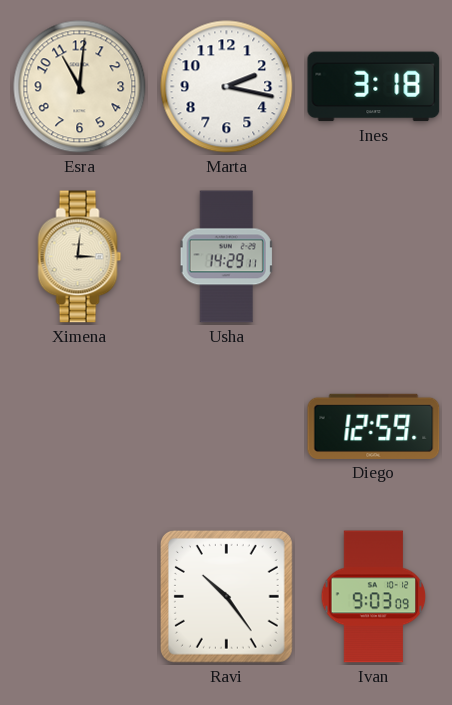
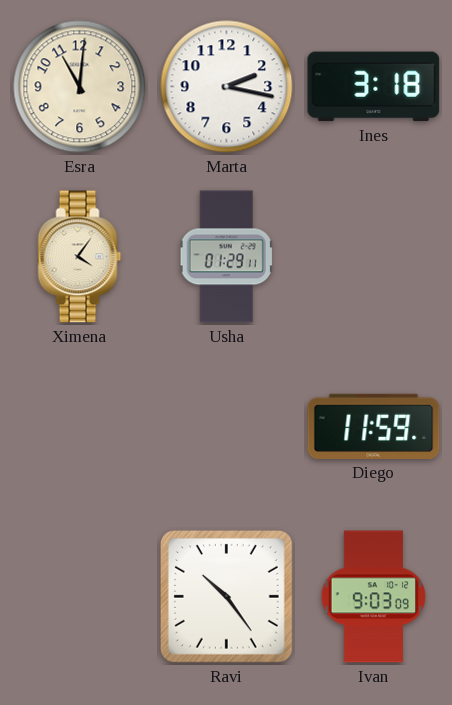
Ximena: 3:01 -> 4:06
Usha: 14:29 -> 01:29
Diego: 12:59 -> 11:59
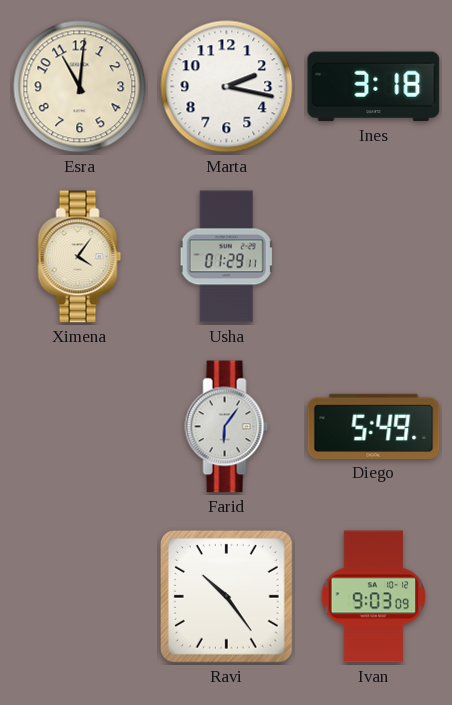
Farid: none -> 6:06
Diego: 11:59 -> 5:49
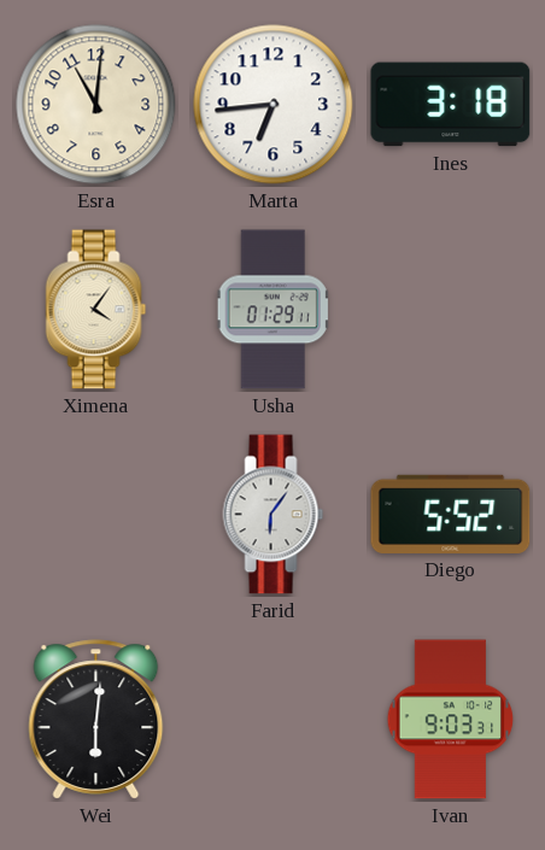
Marta: 2:17 -> 6:44
Diego: 5:49 -> 5:52
Wei: none -> 6:01
Ravi: 10:24 -> none
Ivan: 9:03:09 -> 9:03:31
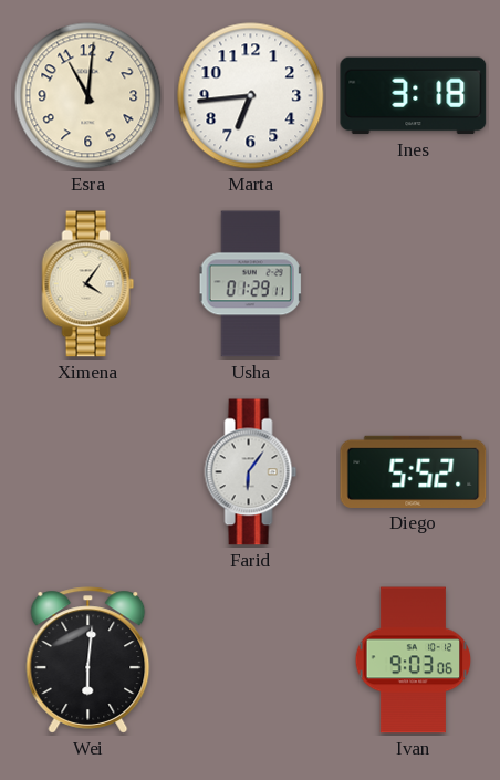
Ivan: 9:03:31 -> 9:03:06
